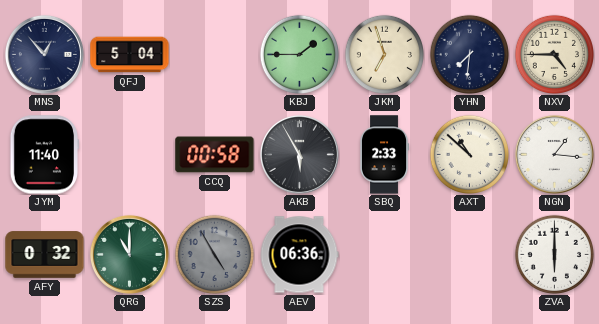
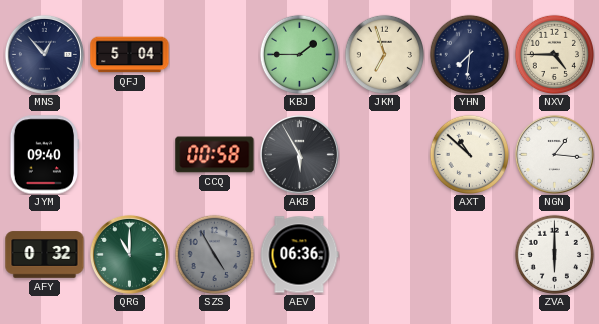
JYM: 11:40 -> 09:40
SBQ: 2:33 -> none
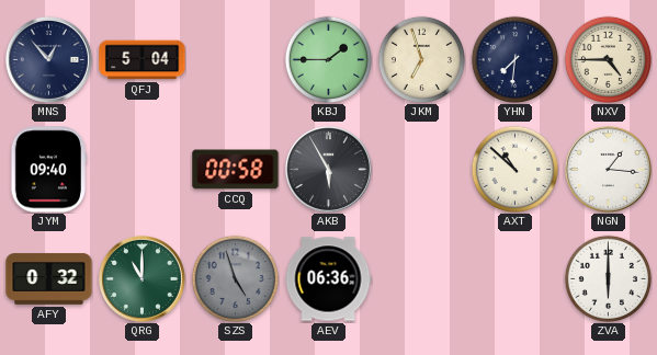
SZS: 4:55 -> 4:57
